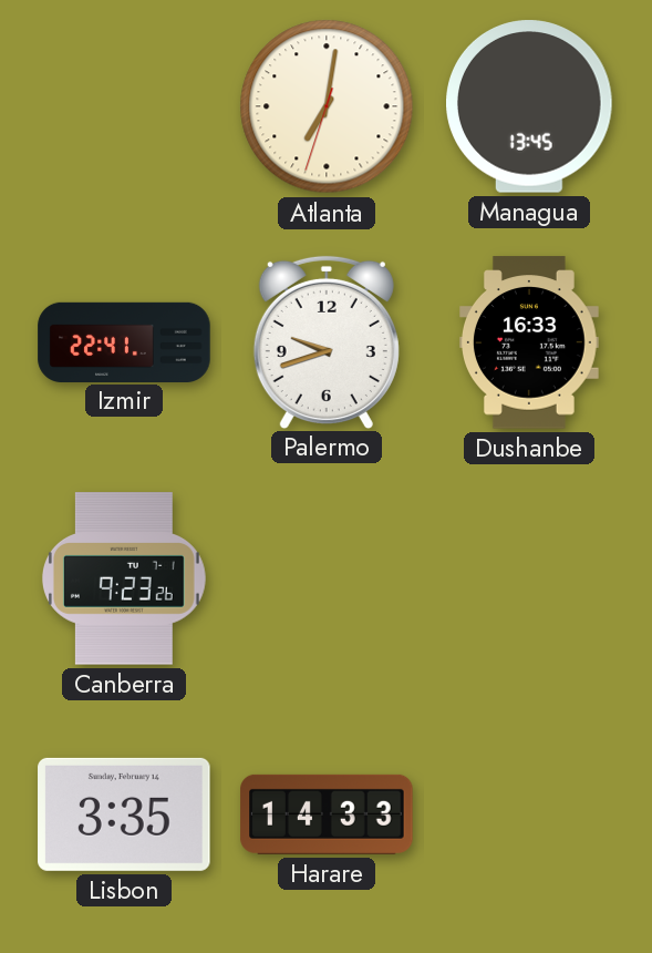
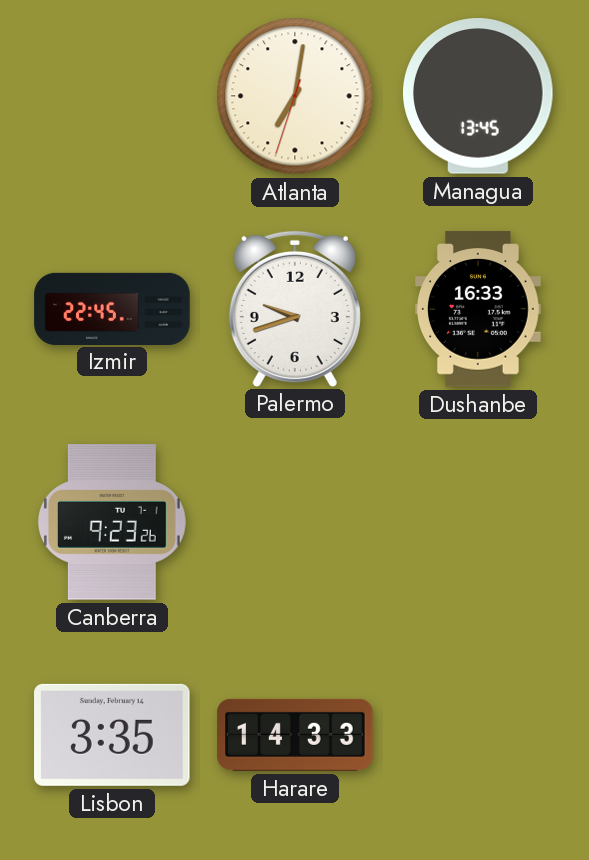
Izmir: 22:41 -> 22:45
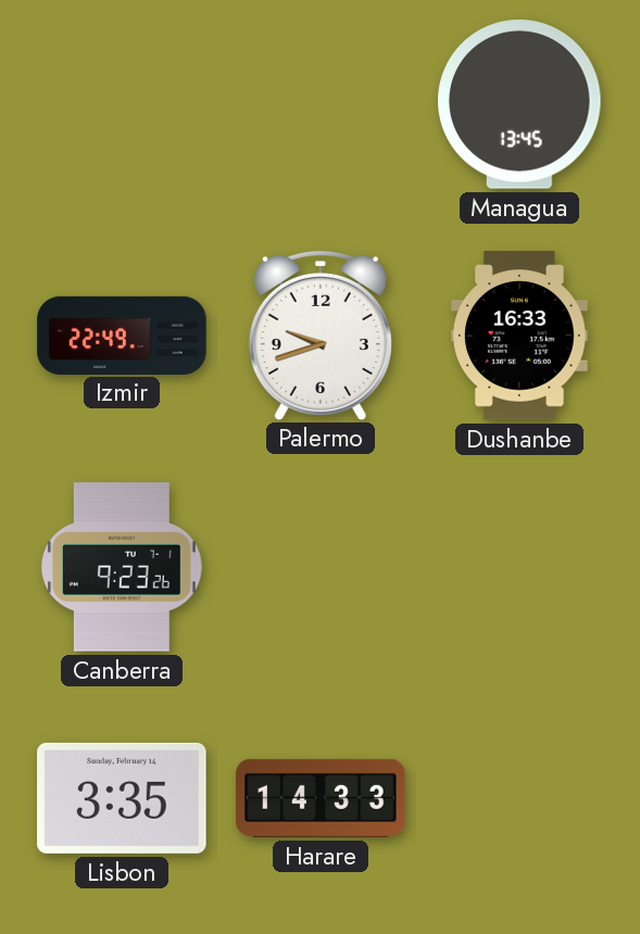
Atlanta: 7:01 -> none
Izmir: 22:45 -> 22:49
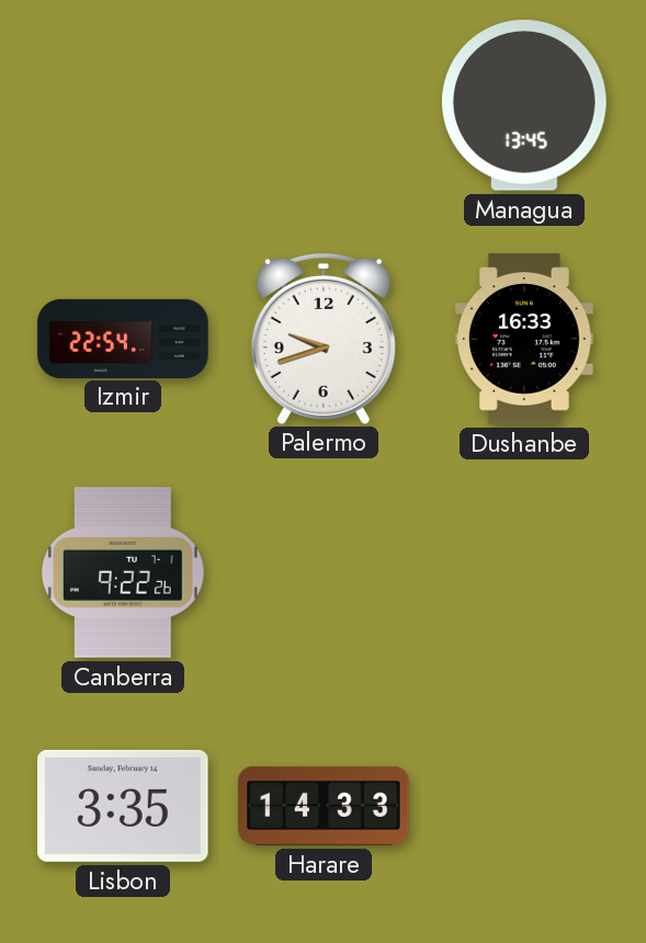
Izmir: 22:49 -> 22:54
Canberra: 9:23 -> 9:22
